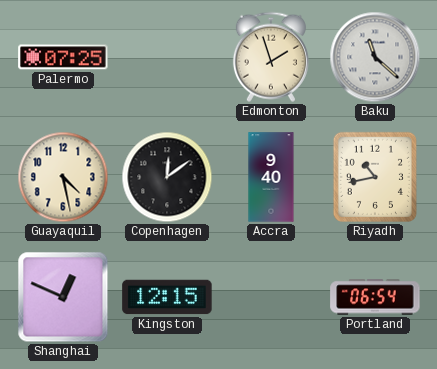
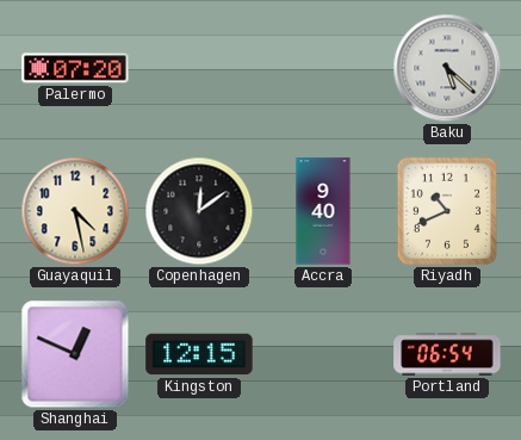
Palermo: 07:25 -> 07:20
Edmonton: 1:57 -> none
Baku: 11:22 -> 5:22
Riyadh: 10:43 -> 10:41
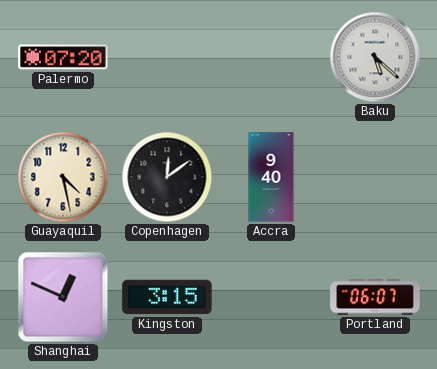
Riyadh: 10:41 -> none
Kingston: 12:15 -> 3:15
Portland: 06:54 -> 06:07
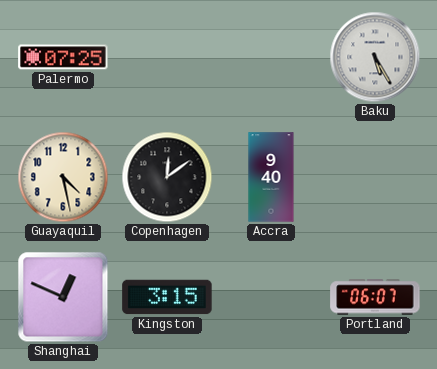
Palermo: 07:20 -> 07:25
Baku: 5:22 -> 5:25
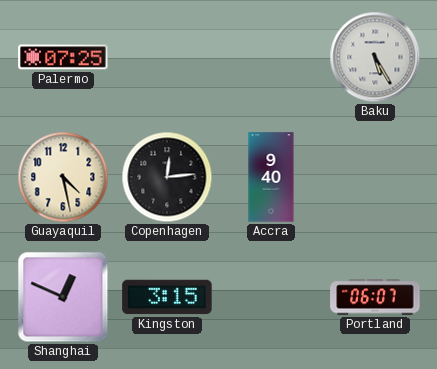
Copenhagen: 12:09 -> 12:14
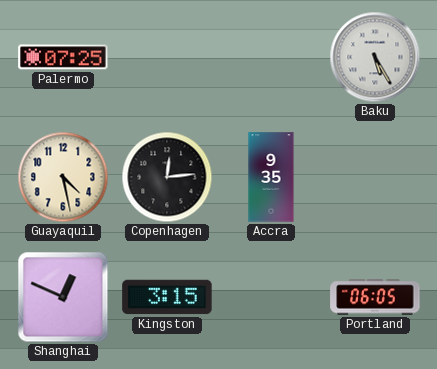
Accra: 9:40 -> 9:35
Portland: 06:07 -> 06:05
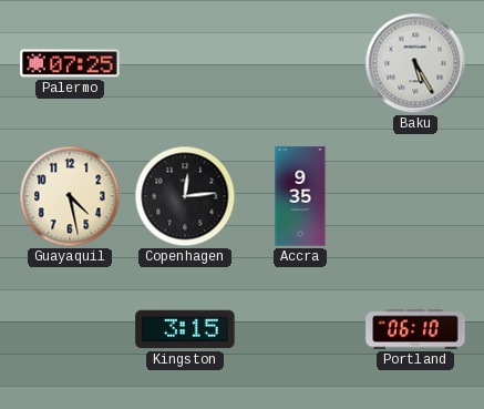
Shanghai: 12:49 -> none
Portland: 06:05 -> 06:10
